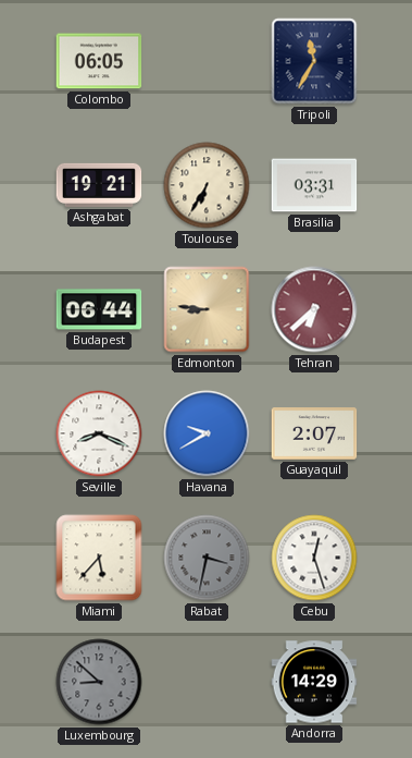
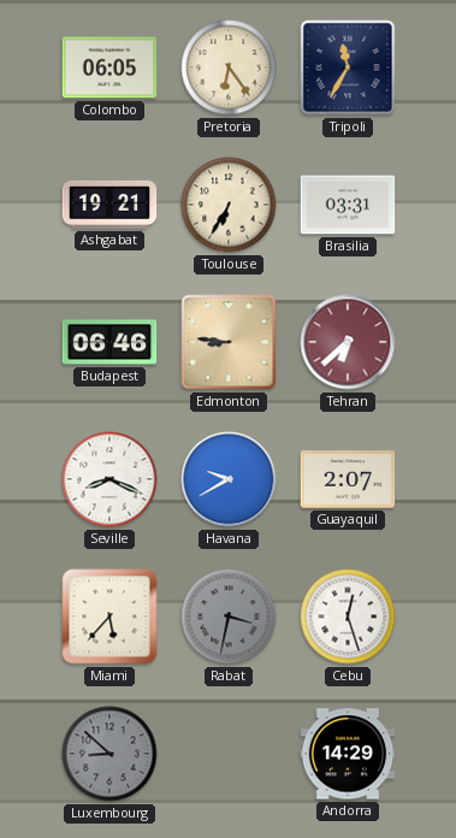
Pretoria: none -> 6:24
Budapest: 06:44 -> 06:46
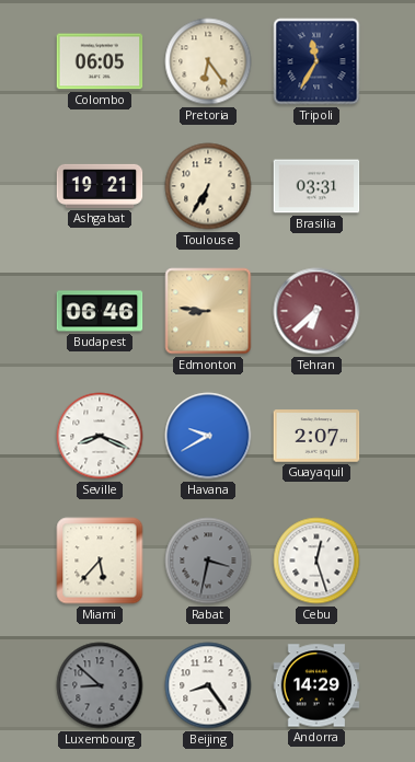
Beijing: none -> 8:24
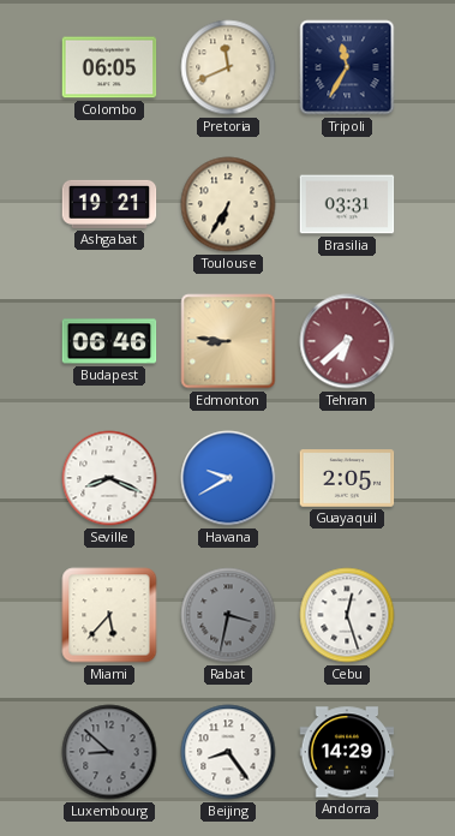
Pretoria: 6:24 -> 11:41
Guayaquil: 2:07 -> 2:05
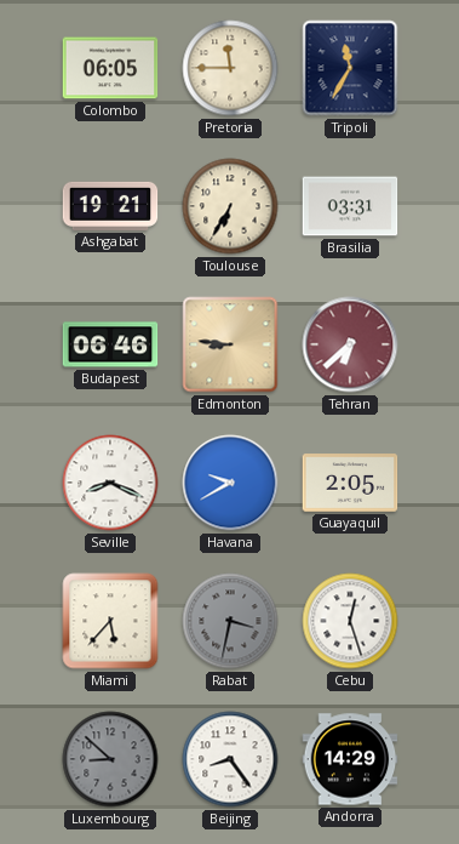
Pretoria: 11:41 -> 11:45
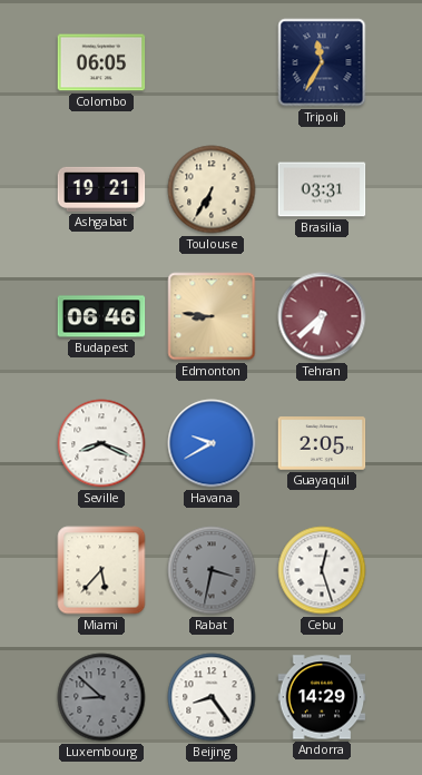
Pretoria: 11:45 -> none
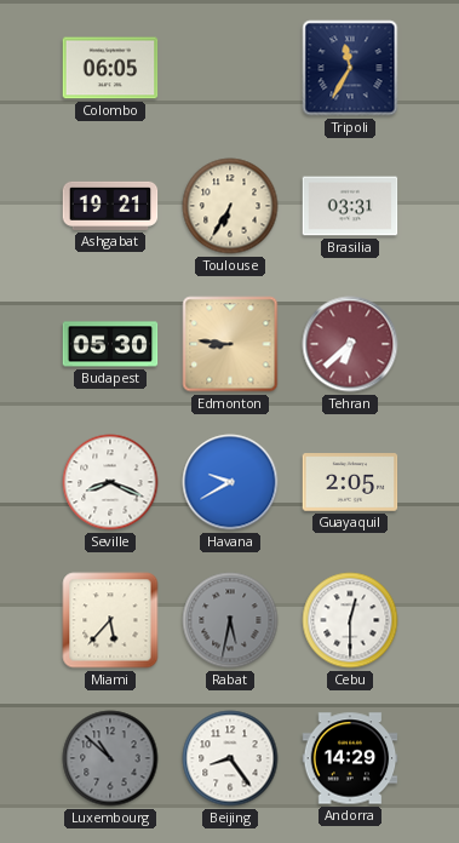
Budapest: 06:46 -> 05:30
Rabat: 3:32 -> 5:32
Cebu: 12:27 -> 12:30
Luxembourg: 8:52 -> 10:52
